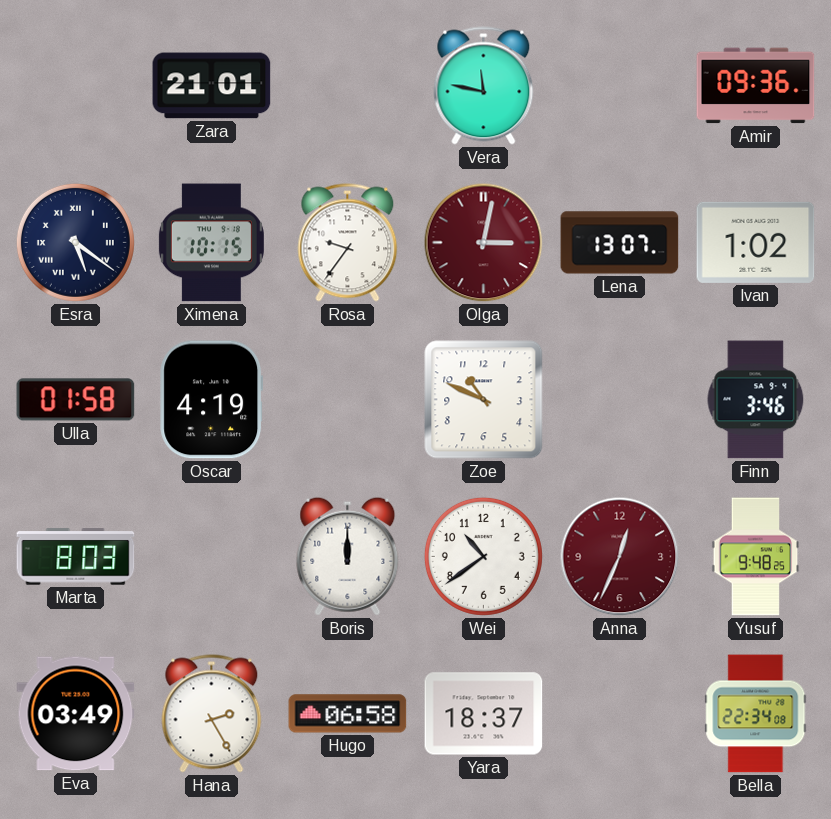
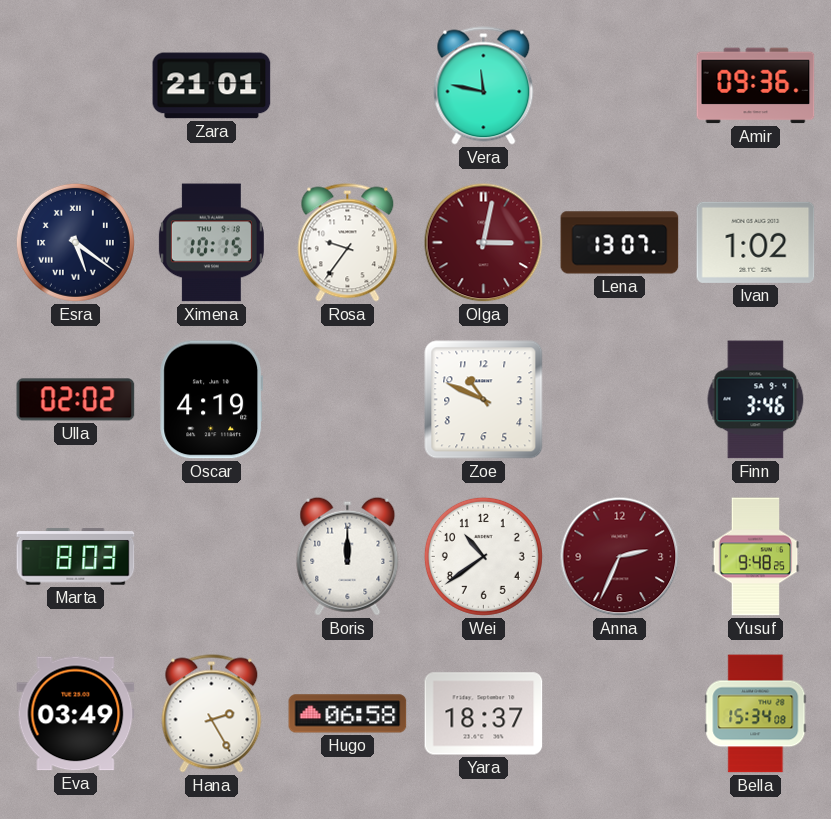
Ulla: 01:58 -> 02:02
Anna: 12:34 -> 2:34
Bella: 22:34 -> 15:34
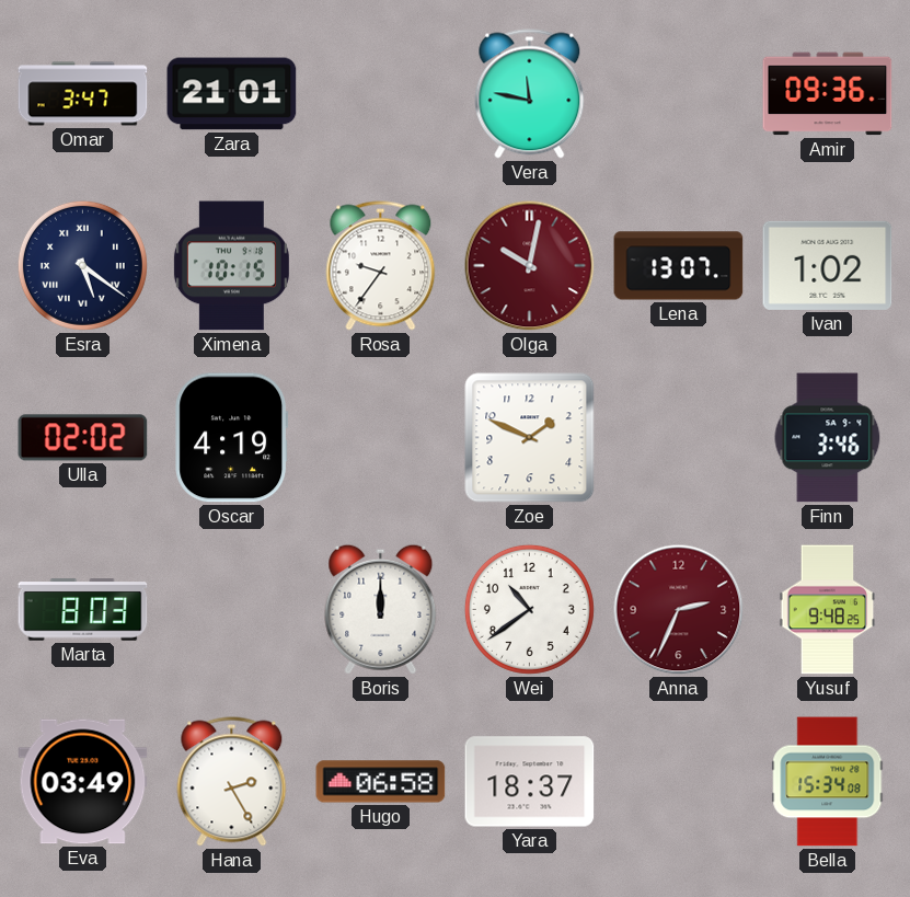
Omar: none -> 3:47
Olga: 3:02 -> 10:02
Zoe: 10:49 -> 1:49
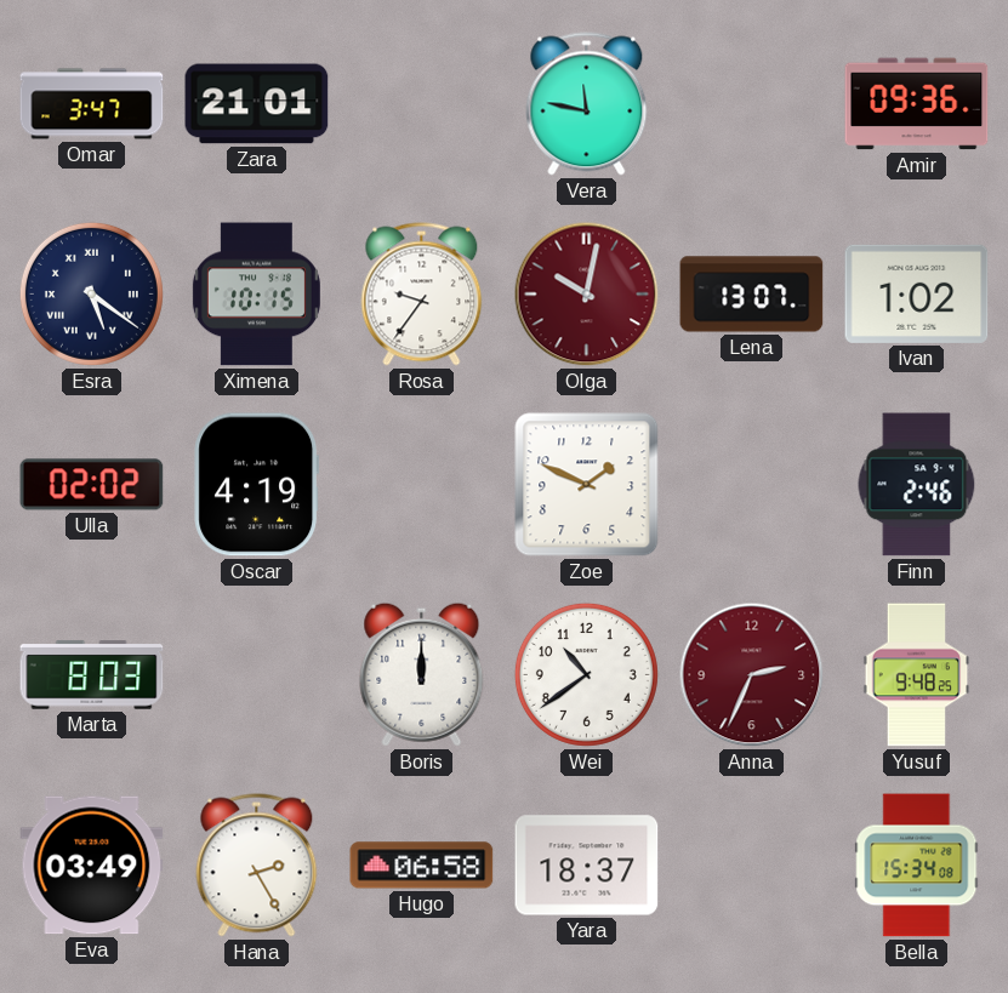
Finn: 3:46 -> 2:46
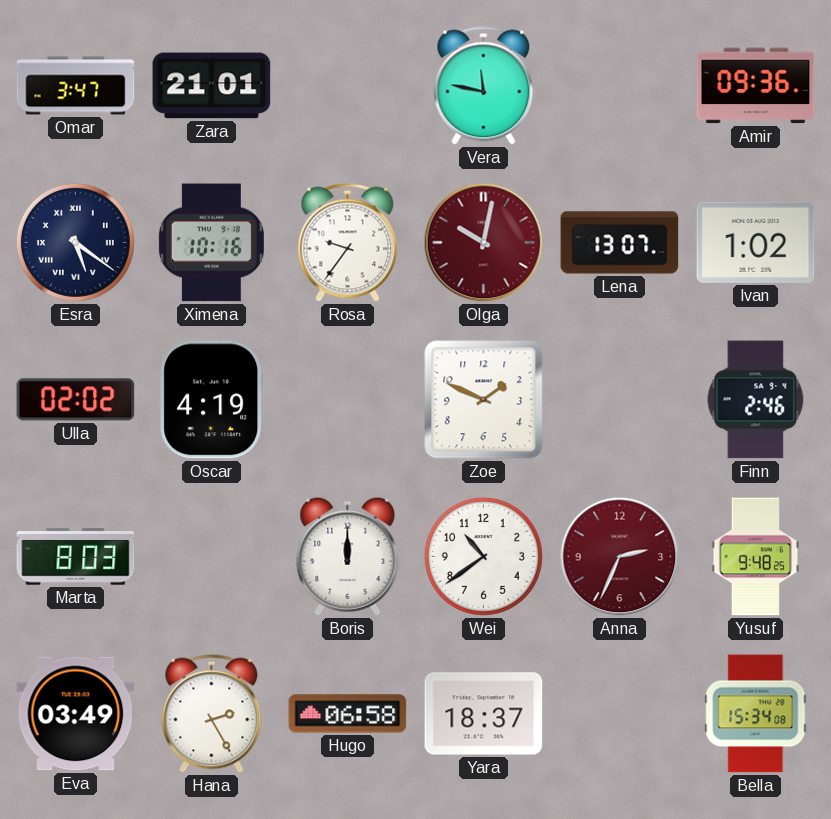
Ximena: 10:15 -> 10:16
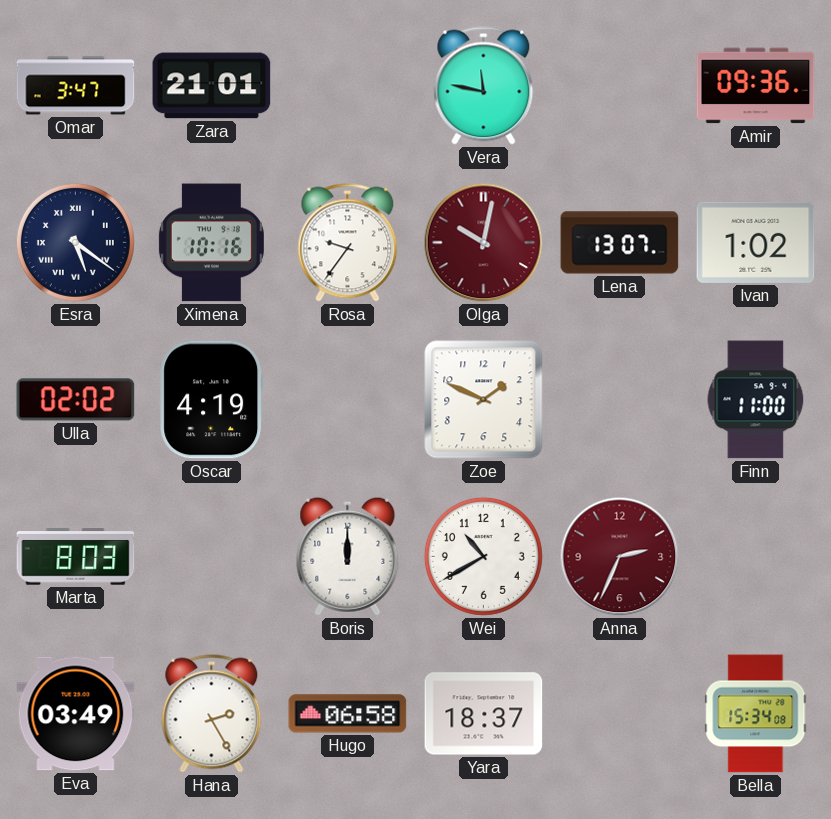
Finn: 2:46 -> 11:00
Wei: 10:39 -> 10:40
Yusuf: 9:48 -> none
